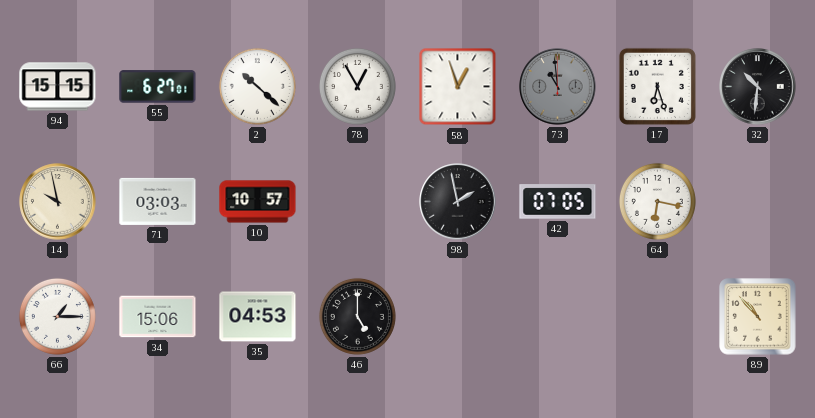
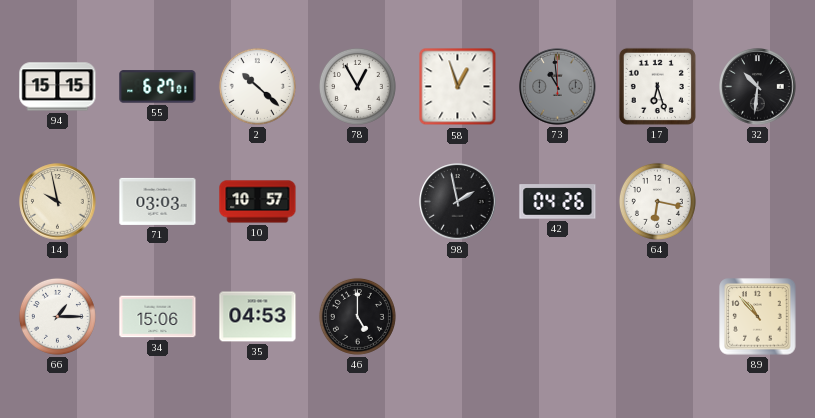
42: 07:05 -> 04:26
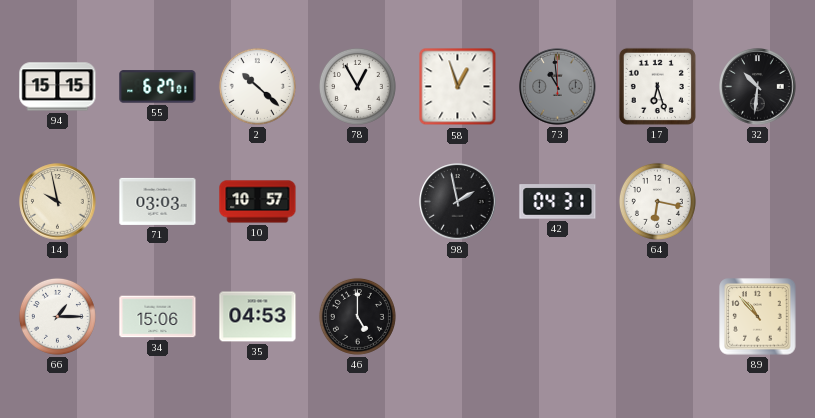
42: 04:26 -> 04:31
